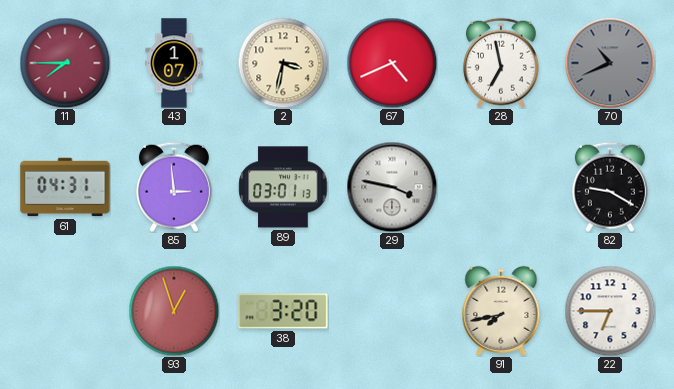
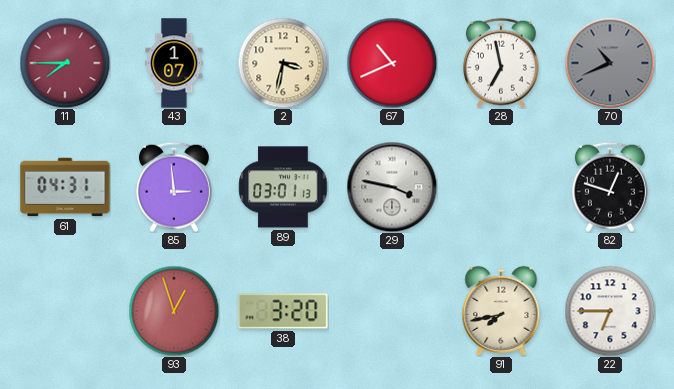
67: 4:41 -> 10:41
82: 9:20 -> 12:48
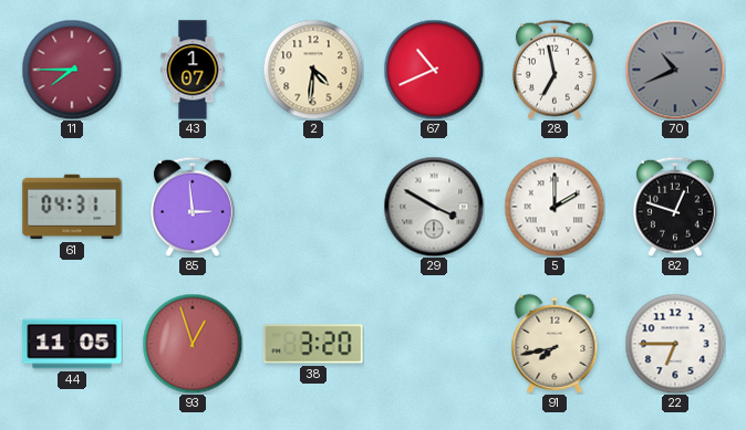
2: 3:32 -> 4:31
89: 03:01 -> none
29: 3:47 -> 3:50
5: none -> 2:00
44: none -> 11:05
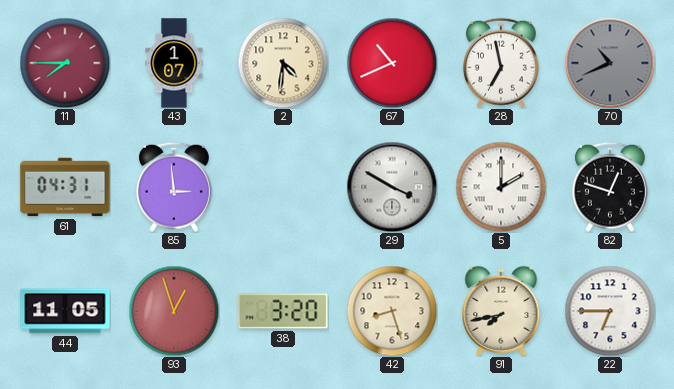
42: none -> 8:27
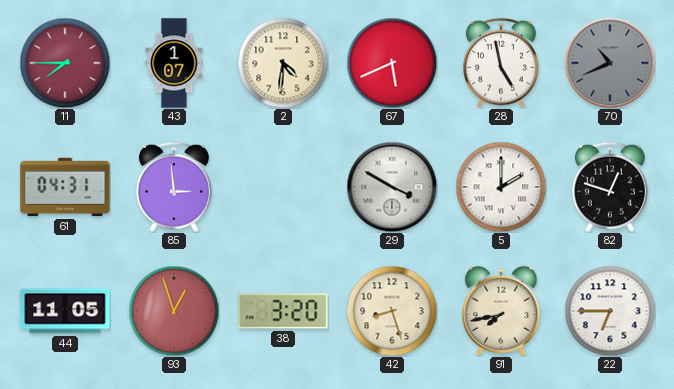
67: 10:41 -> 5:41
28: 6:58 -> 4:58
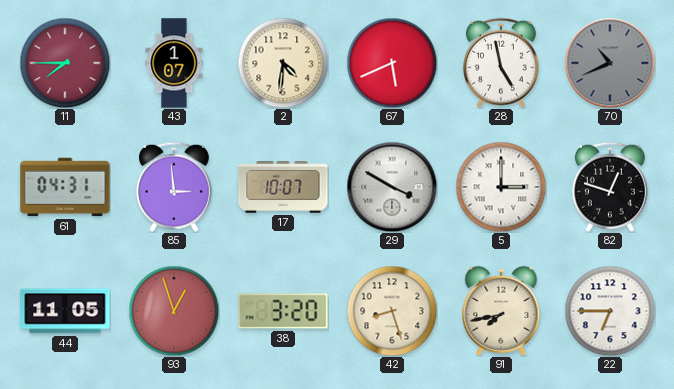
17: none -> 10:07
5: 2:00 -> 3:00
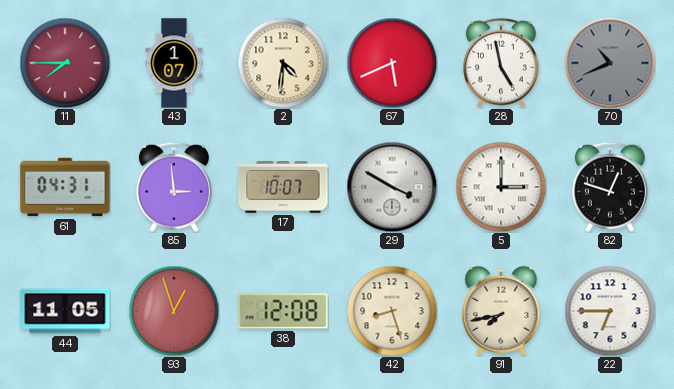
38: 3:20 -> 12:08
